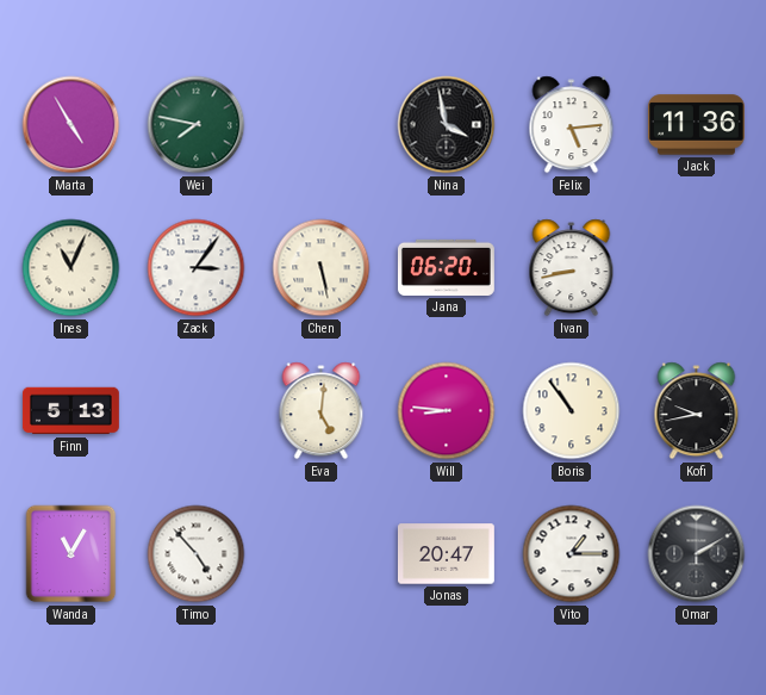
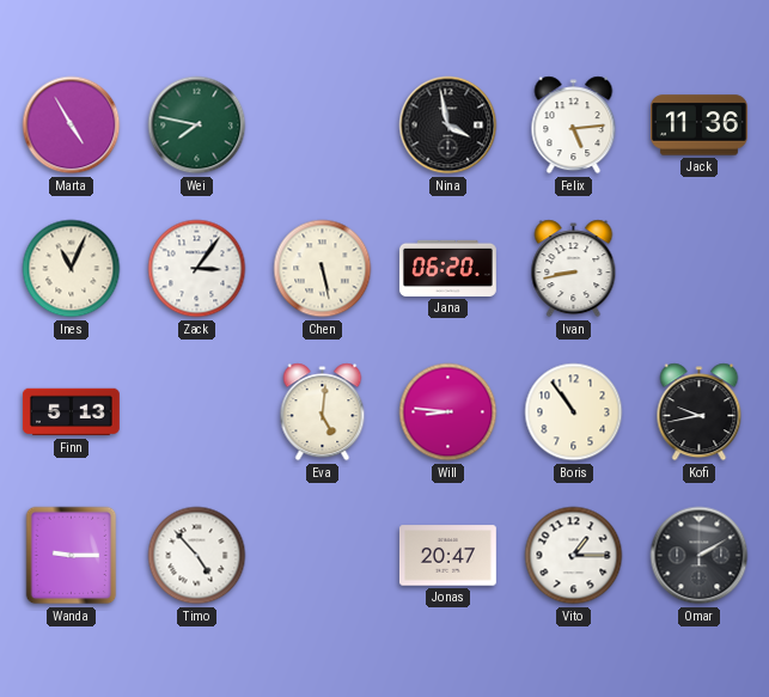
Wanda: 11:05 -> 9:15
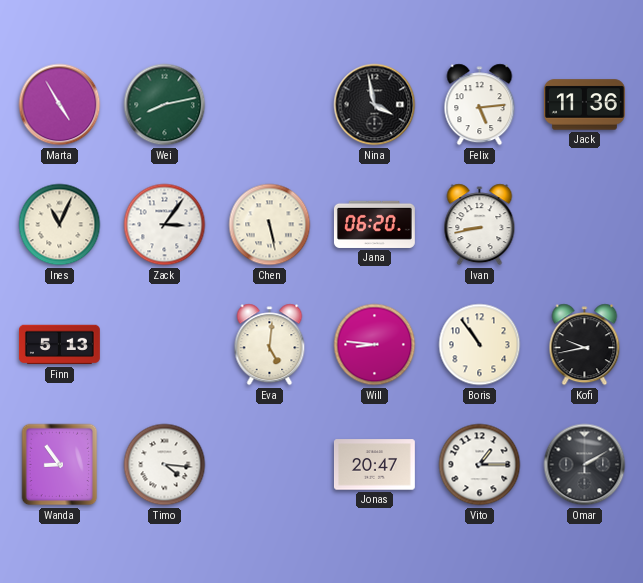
Wei: 7:47 -> 8:13
Wanda: 9:15 -> 8:54
Timo: 4:53 -> 4:16
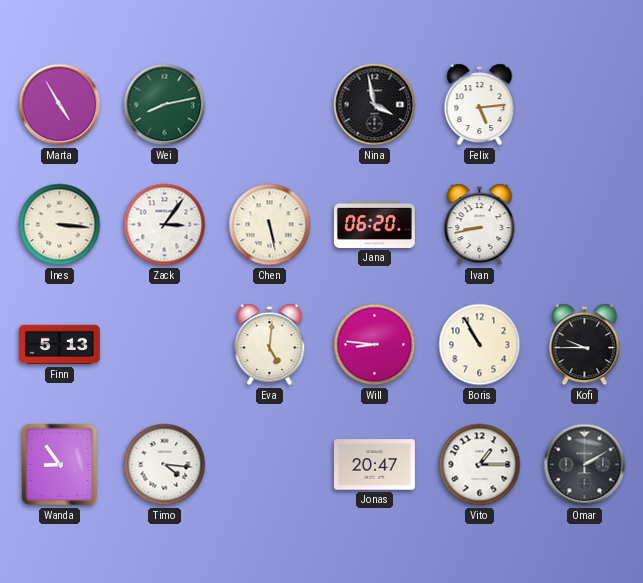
Jack: 11:36 -> none
Ines: 11:04 -> 3:16
Boris: 10:54 -> 10:55
Kofi: 9:43 -> 9:45
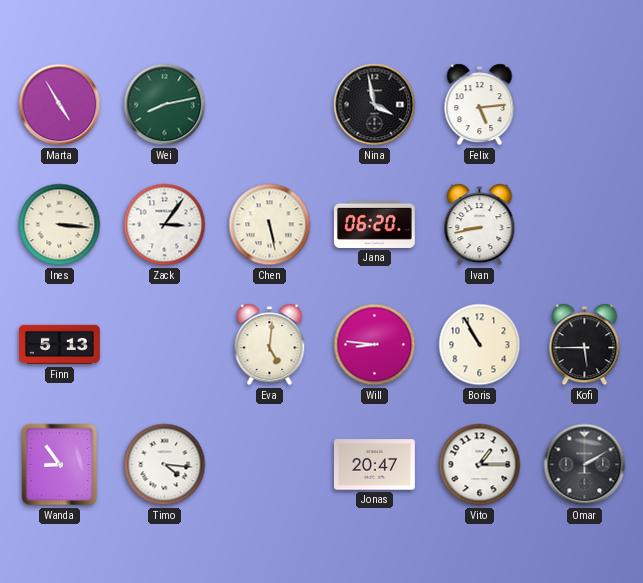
Kofi: 9:45 -> 5:45
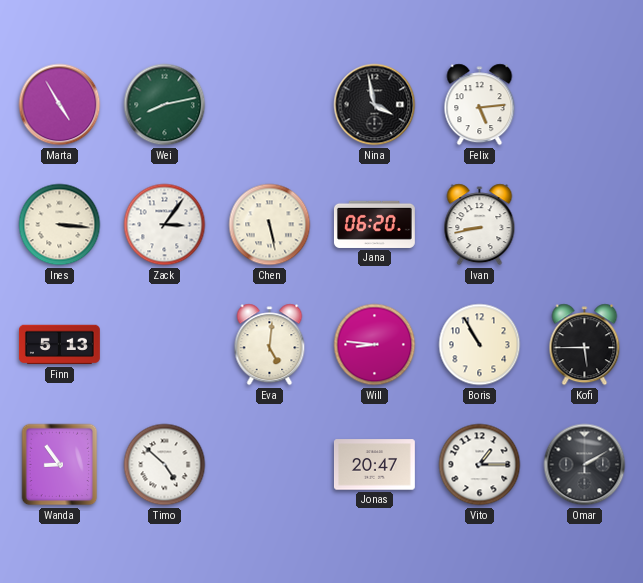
Timo: 4:16 -> 4:52
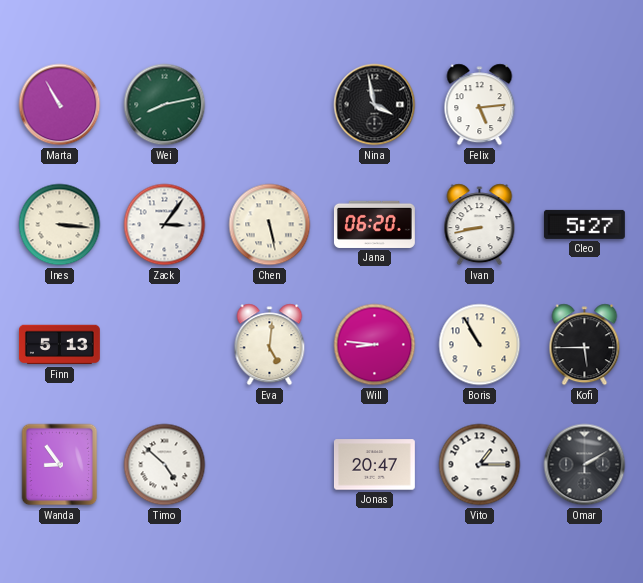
Marta: 4:55 -> 10:55
Cleo: none -> 5:27
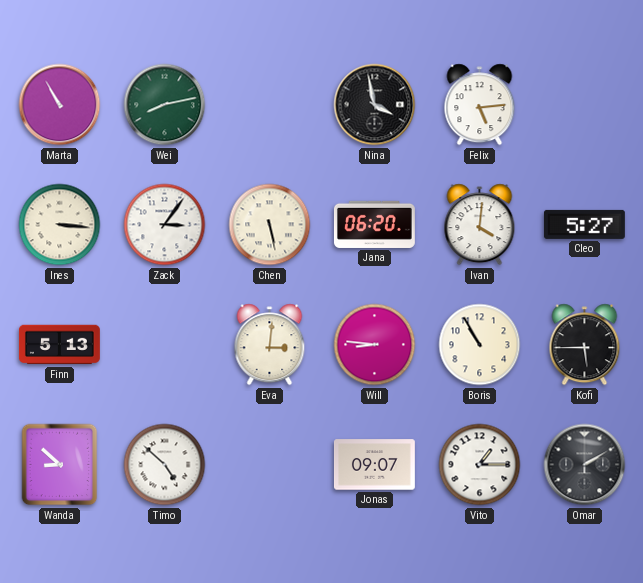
Ivan: 8:43 -> 4:01
Eva: 5:01 -> 3:01
Wanda: 8:54 -> 8:52
Jonas: 20:47 -> 09:07
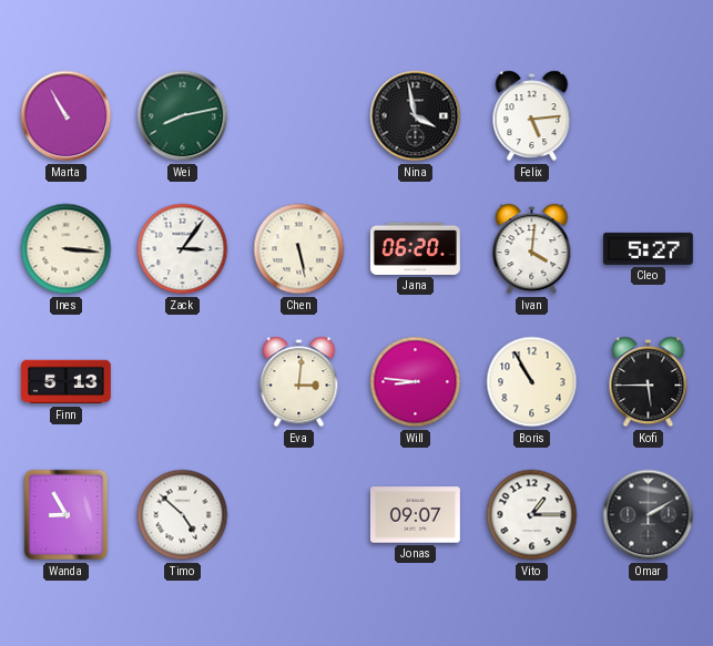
Wanda: 8:52 -> 8:55
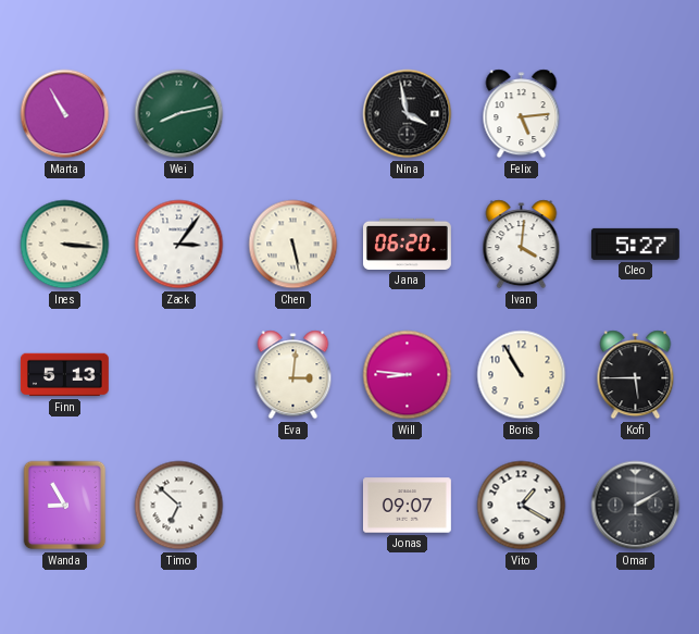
Timo: 4:52 -> 6:52
Vito: 1:15 -> 1:20
